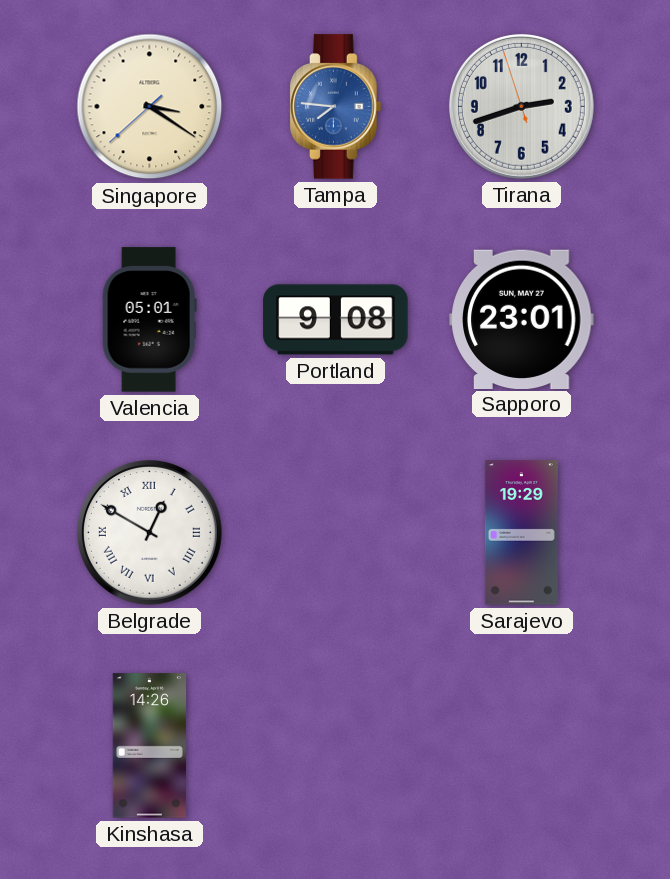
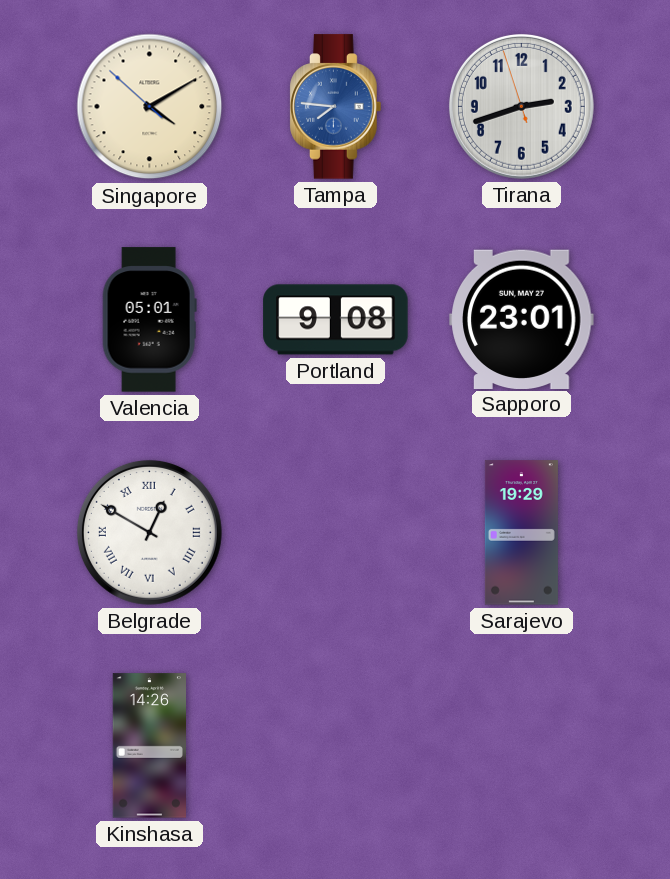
Singapore: 3:20 -> 4:09
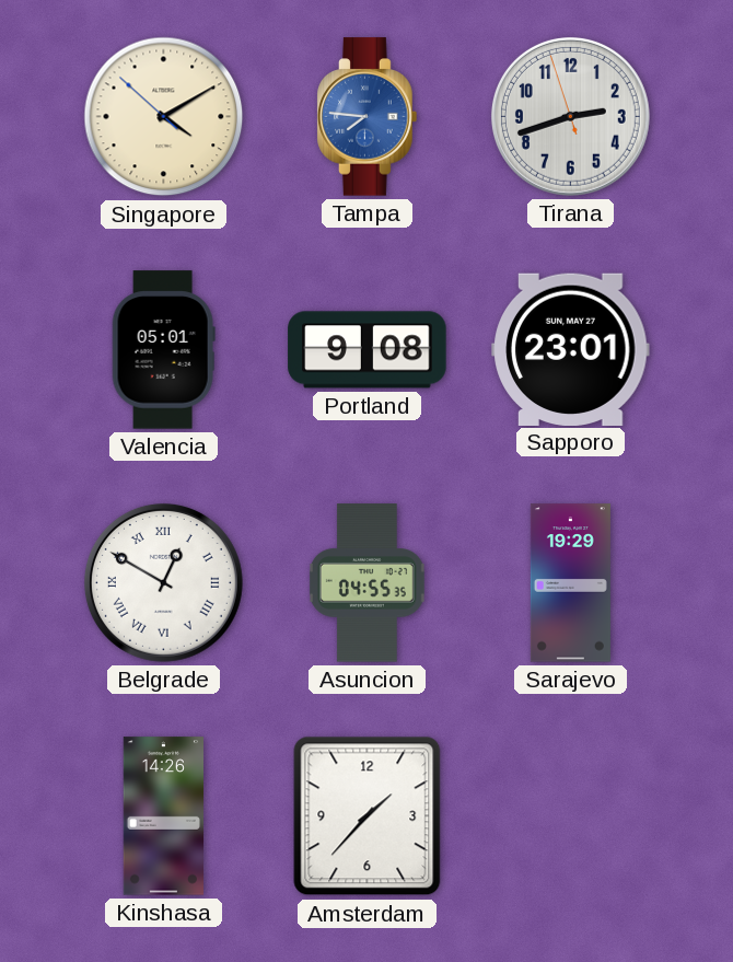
Asuncion: none -> 04:55
Amsterdam: none -> 1:37
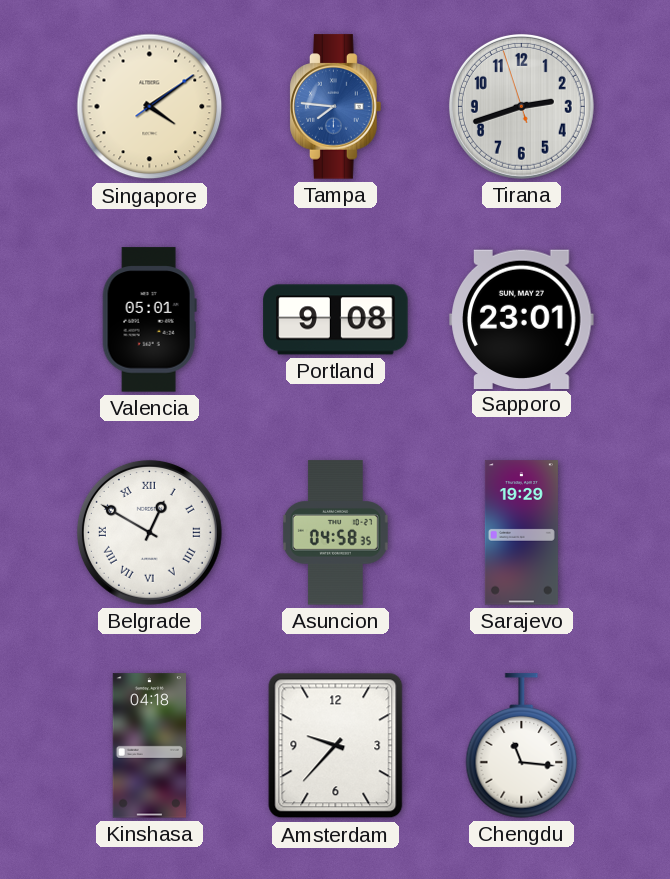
Singapore: 4:09:52 -> 4:09:09
Asuncion: 04:55 -> 04:58
Kinshasa: 14:26 -> 04:18
Amsterdam: 1:37 -> 9:37
Chengdu: none -> 11:16
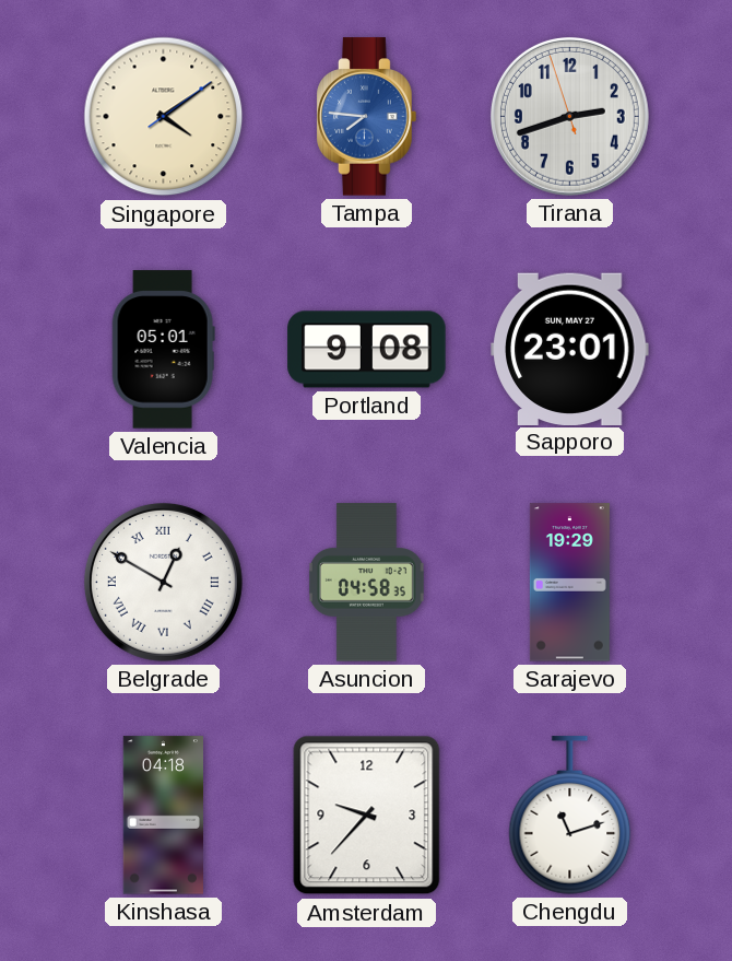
Chengdu: 11:16 -> 11:12
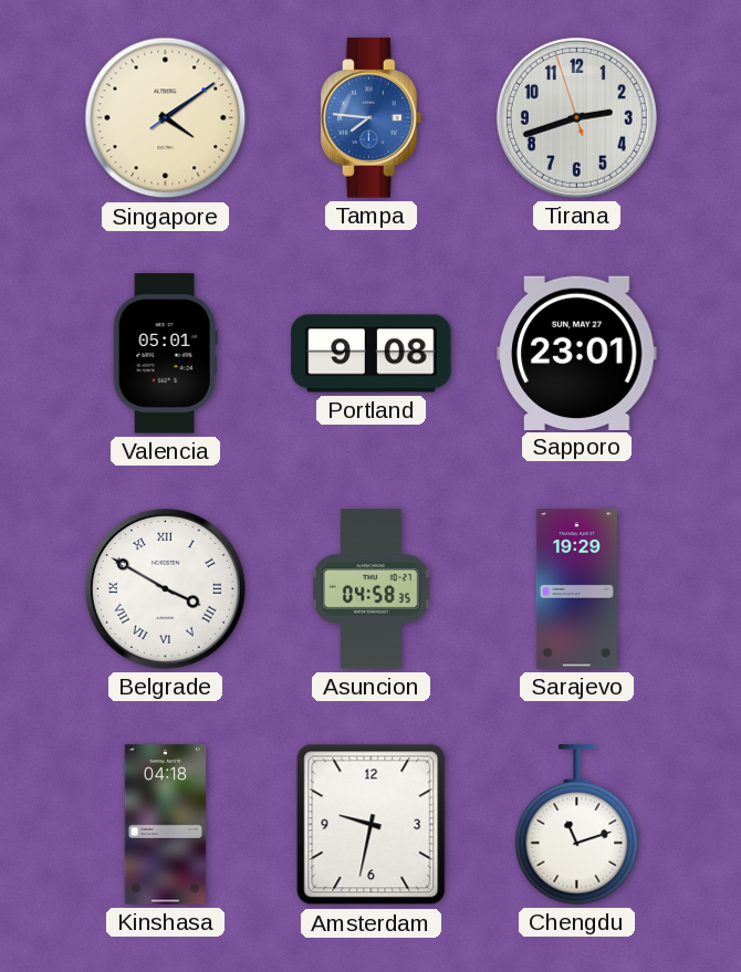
Belgrade: 12:50 -> 3:50
Amsterdam: 9:37 -> 9:32
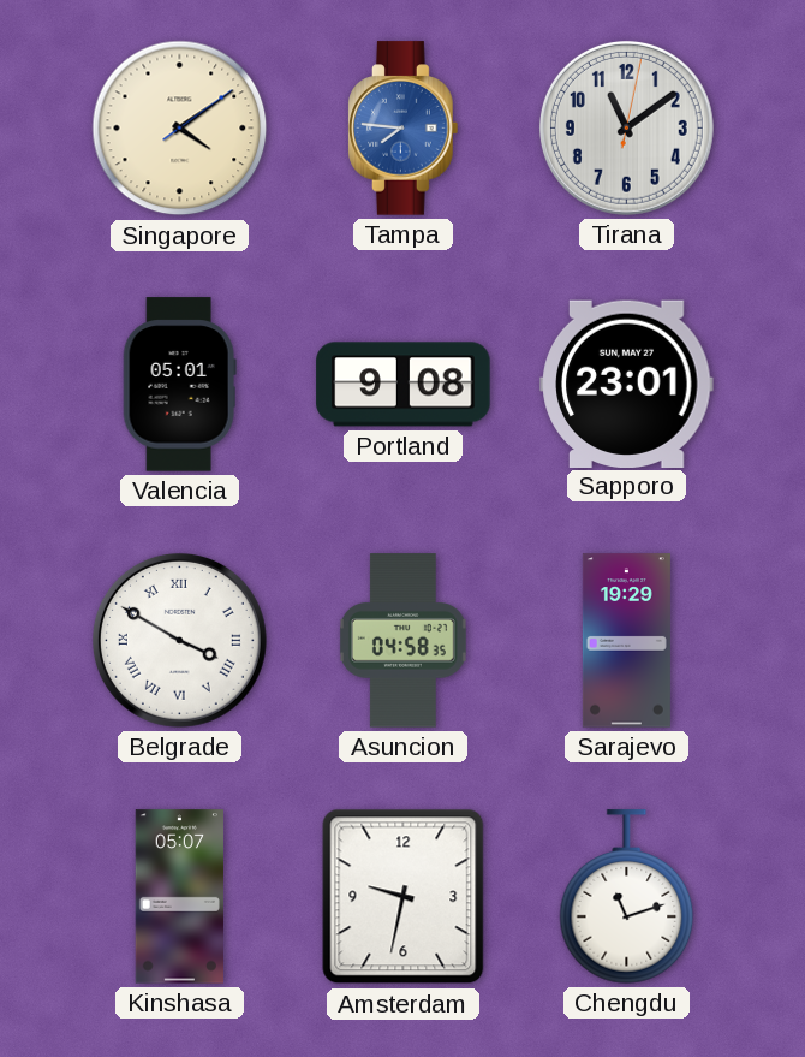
Tirana: 2:41 -> 11:09
Kinshasa: 04:18 -> 05:07
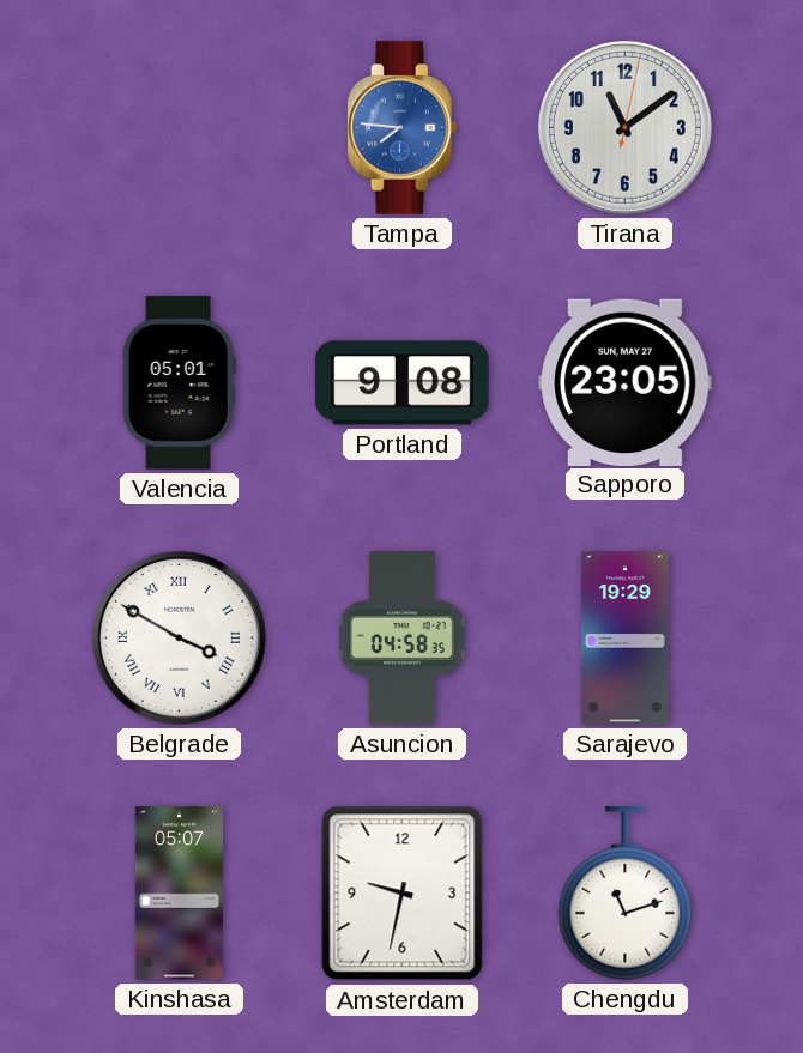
Singapore: 4:09 -> none
Sapporo: 23:01 -> 23:05
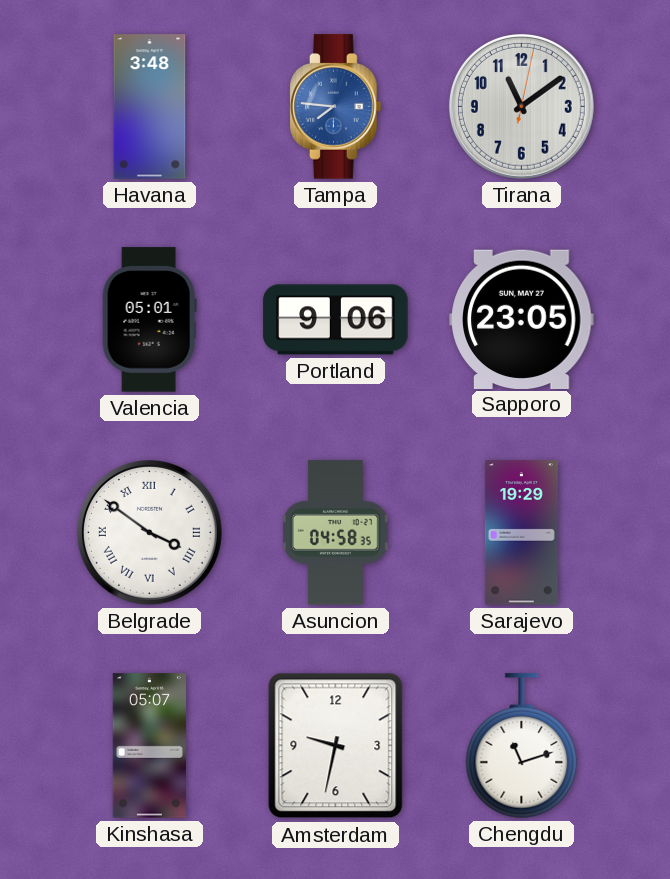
Havana: none -> 3:48
Portland: 9:08 -> 9:06
Belgrade: 3:50 -> 3:51
